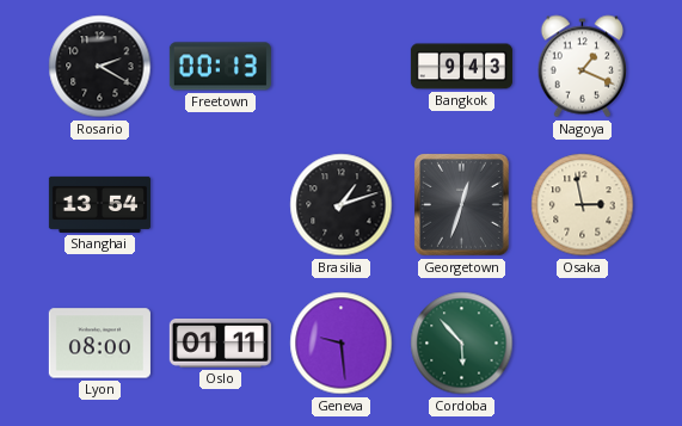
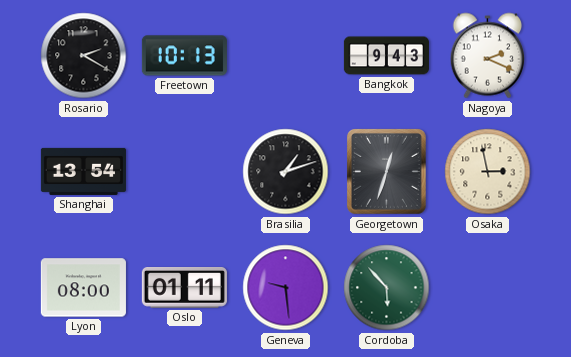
Freetown: 00:13 -> 10:13
Nagoya: 1:19 -> 2:19
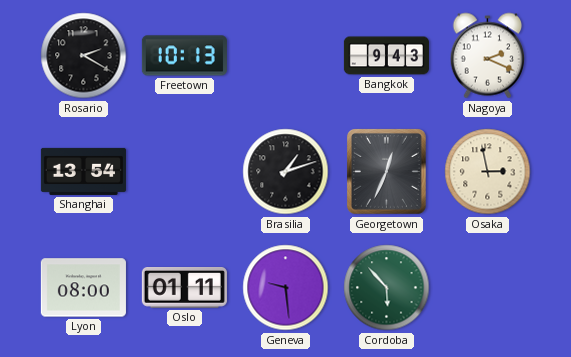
Georgetown: 12:33 -> 12:34
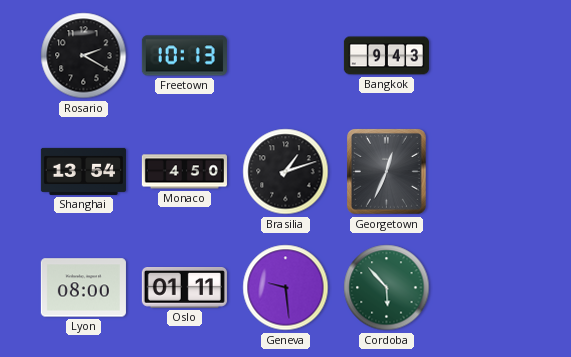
Nagoya: 2:19 -> none
Monaco: none -> 4:50
Osaka: 2:58 -> none
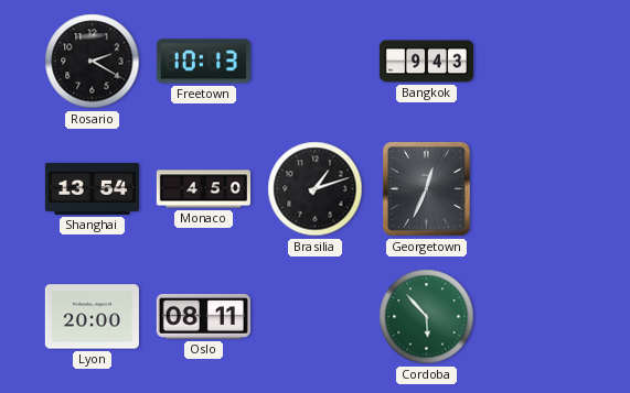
Lyon: 08:00 -> 20:00
Oslo: 01:11 -> 08:11
Geneva: 9:29 -> none
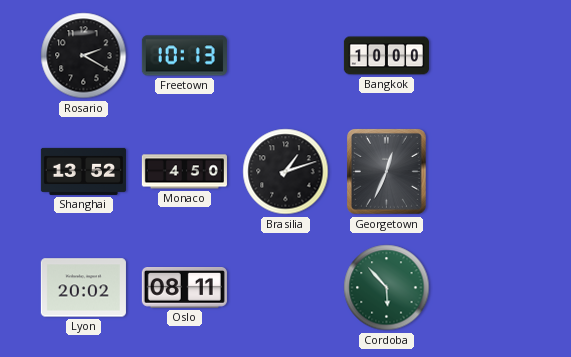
Bangkok: 9:43 -> 10:00
Shanghai: 13:54 -> 13:52
Lyon: 20:00 -> 20:02
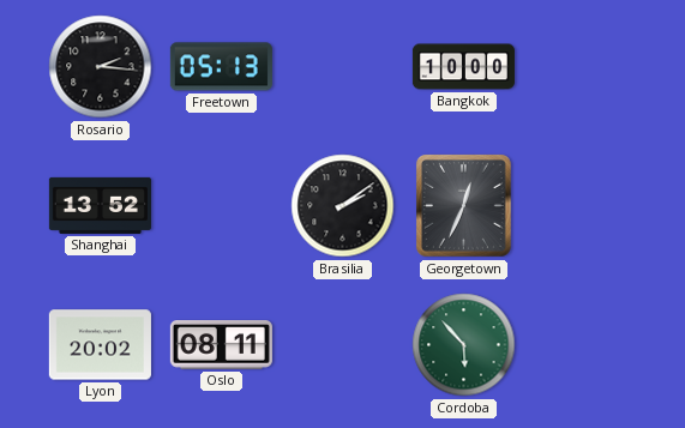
Rosario: 2:20 -> 2:16
Freetown: 10:13 -> 05:13
Monaco: 4:50 -> none
Brasilia: 1:12 -> 2:09
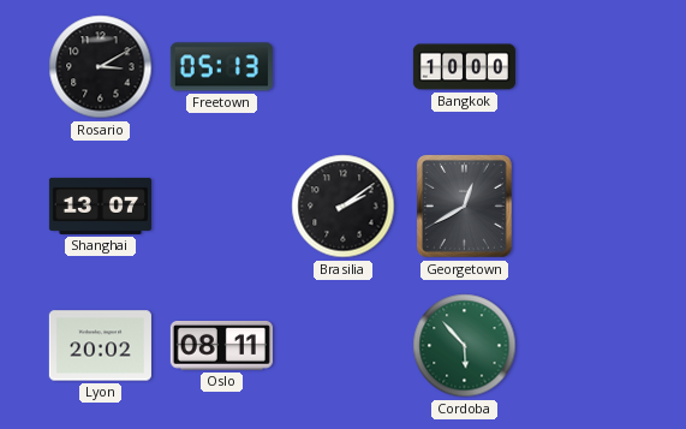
Rosario: 2:16 -> 3:10
Shanghai: 13:52 -> 13:07
Georgetown: 12:34 -> 12:40
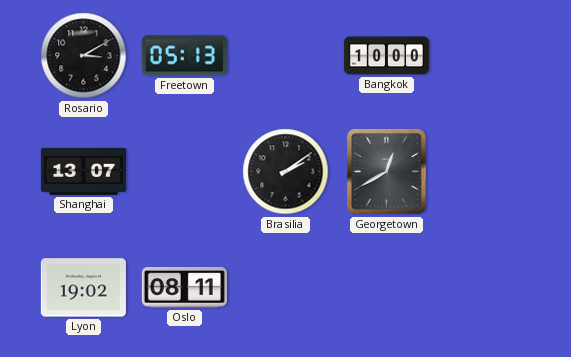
Lyon: 20:02 -> 19:02
Cordoba: 5:53 -> none
